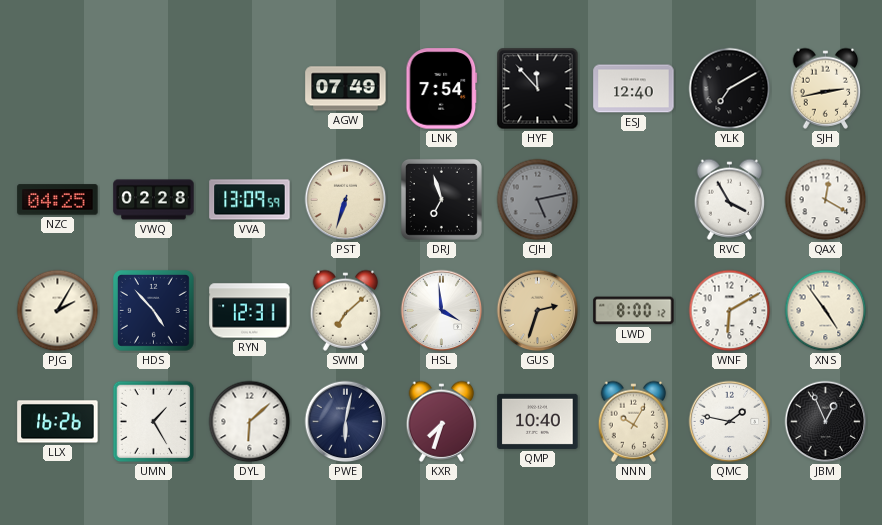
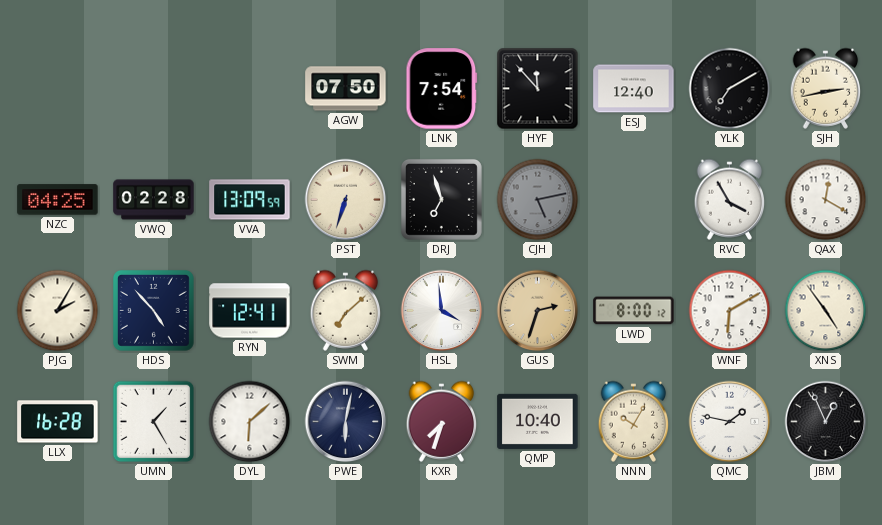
AGW: 07:49 -> 07:50
RYN: 12:31 -> 12:41
LLX: 16:26 -> 16:28
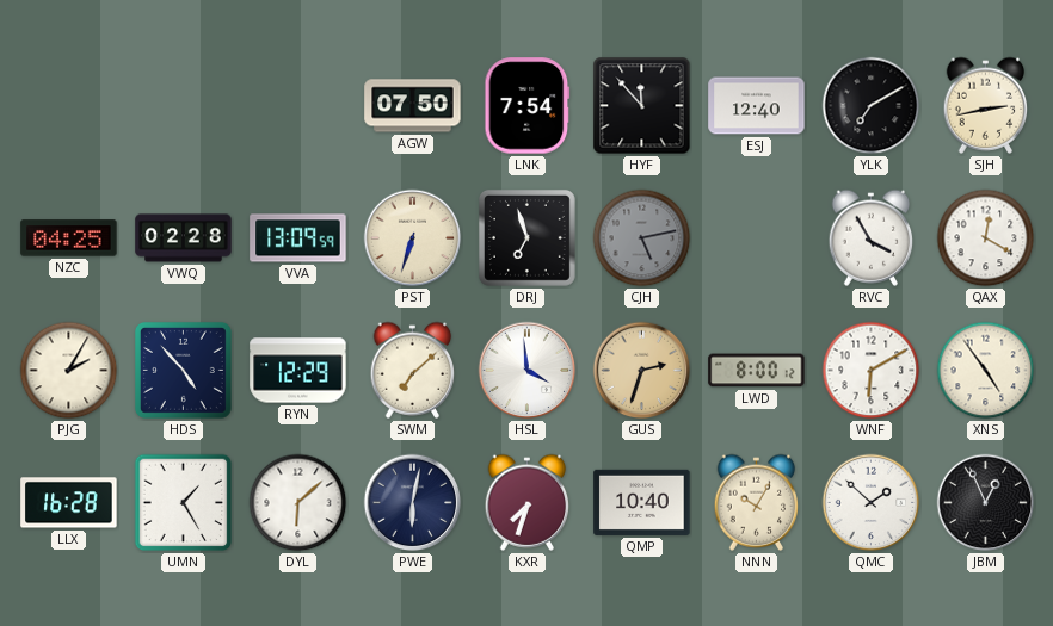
RYN: 12:41 -> 12:29
QMC: 1:47 -> 1:52
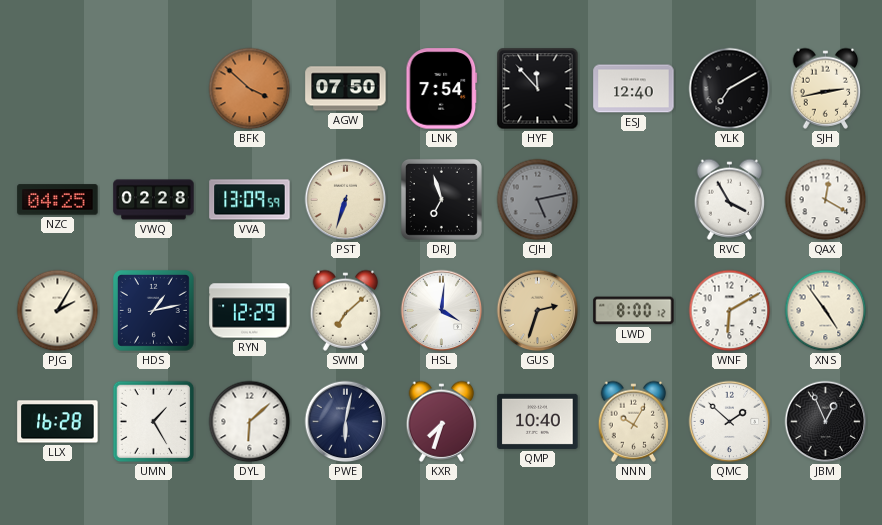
BFK: none -> 3:52
HDS: 4:53 -> 1:13
HSL: 3:59 -> 4:01
